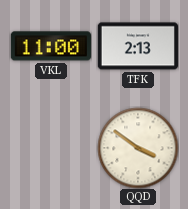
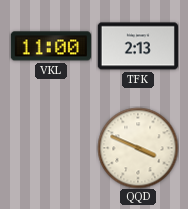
QQD: 3:51 -> 3:49
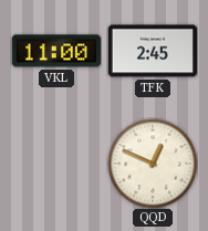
TFK: 2:13 -> 2:45
QQD: 3:49 -> 12:49
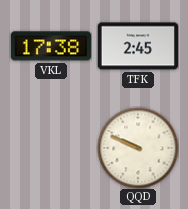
VKL: 11:00 -> 17:38
QQD: 12:49 -> 9:49
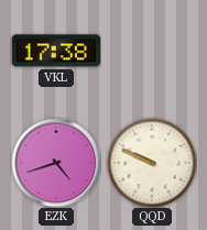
TFK: 2:45 -> none
EZK: none -> 4:42
